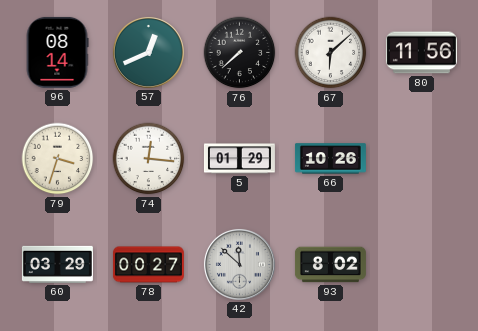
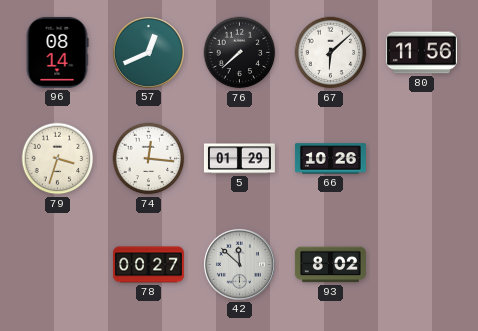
60: 03:29 -> none
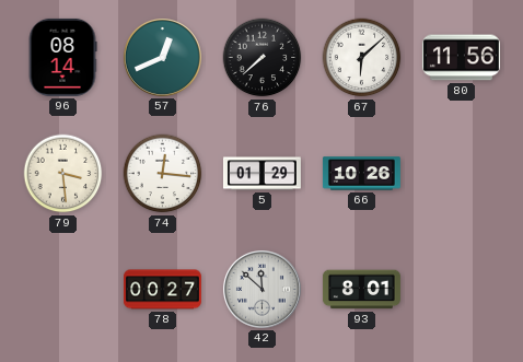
79: 3:33 -> 3:29
93: 8:02 -> 8:01
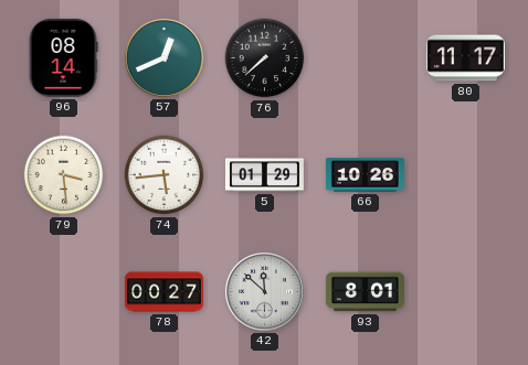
67: 6:08 -> none
80: 11:56 -> 11:17
74: 12:16 -> 5:44
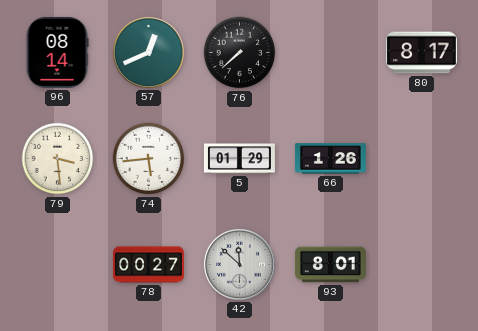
80: 11:17 -> 8:17
66: 10:26 -> 1:26
